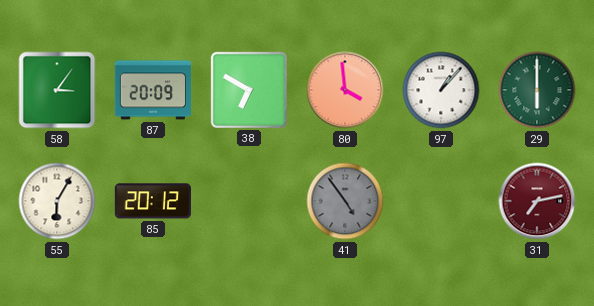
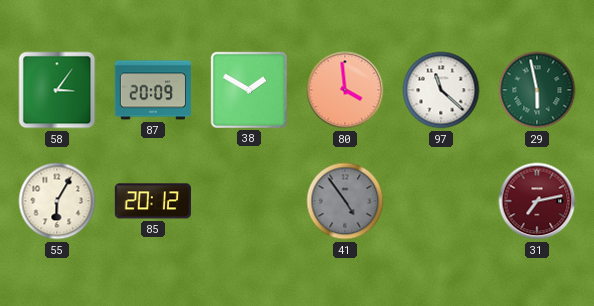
38: 6:50 -> 1:50
97: 1:07 -> 11:22
29: 6:00 -> 5:58
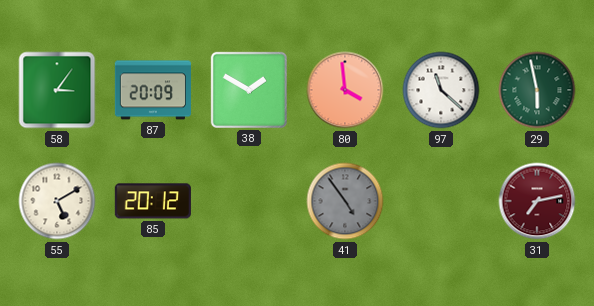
55: 6:05 -> 5:10
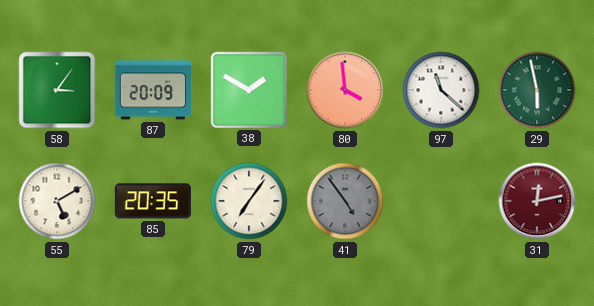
85: 20:12 -> 20:35
79: none -> 7:06
31: 7:13 -> 12:13
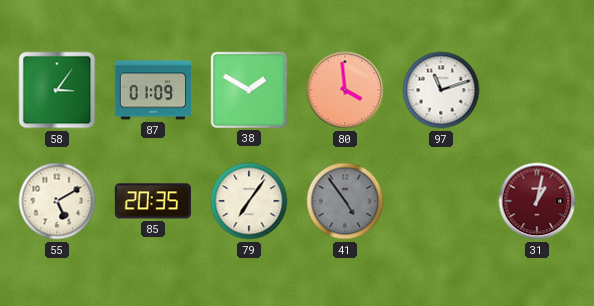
87: 20:09 -> 01:09
97: 11:22 -> 11:12
29: 5:58 -> none
31: 12:13 -> 1:02
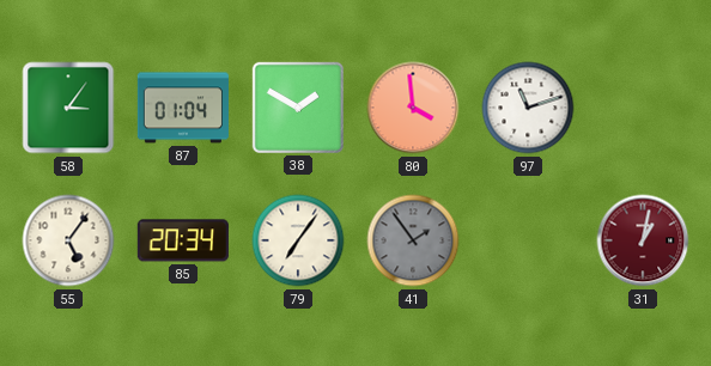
87: 01:09 -> 01:04
55: 5:10 -> 5:06
85: 20:35 -> 20:34
41: 4:54 -> 1:54
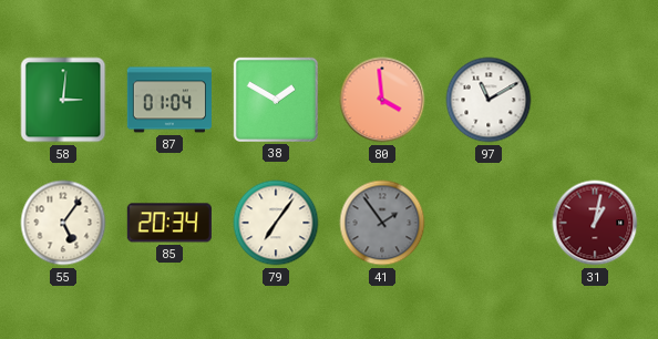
58: 3:06 -> 3:01
97: 11:12 -> 11:10
